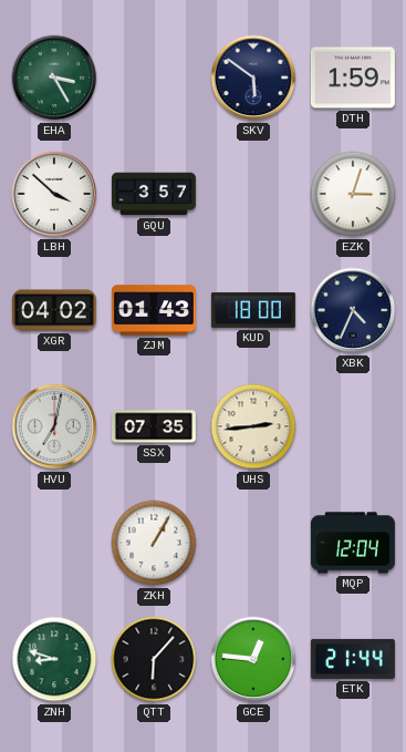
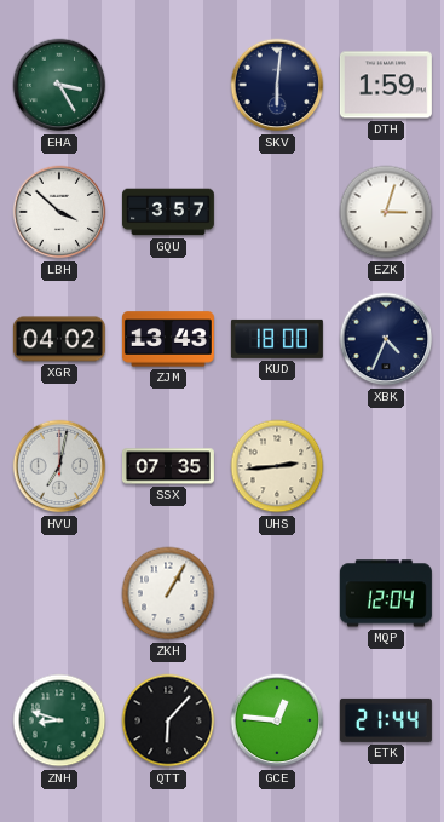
SKV: 5:51 -> 6:01
ZJM: 01:43 -> 13:43
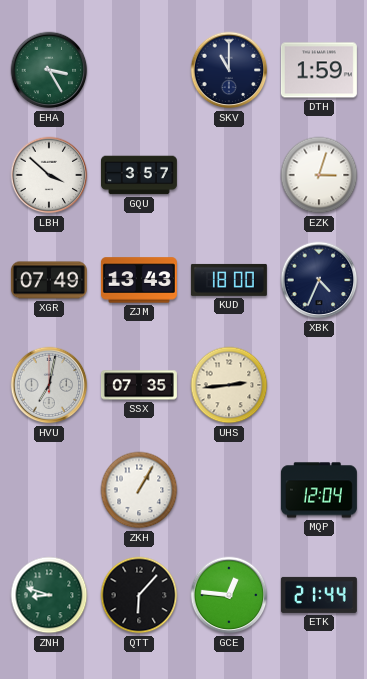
SKV: 6:01 -> 11:00
XGR: 04:02 -> 07:49
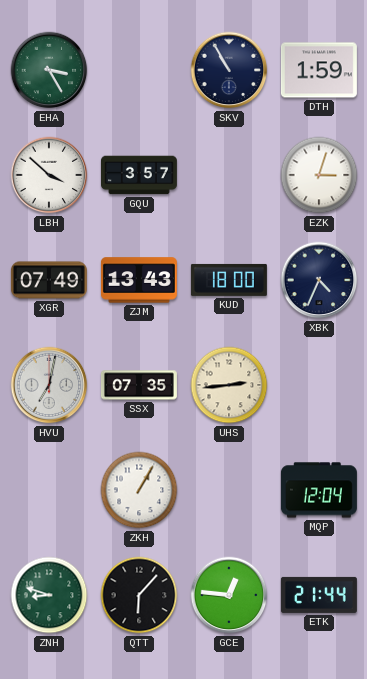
SKV: 11:00 -> 10:55
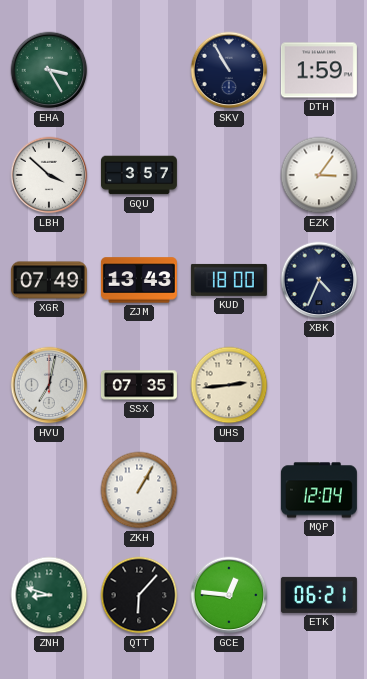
EZK: 3:03 -> 3:06
ETK: 21:44 -> 06:21
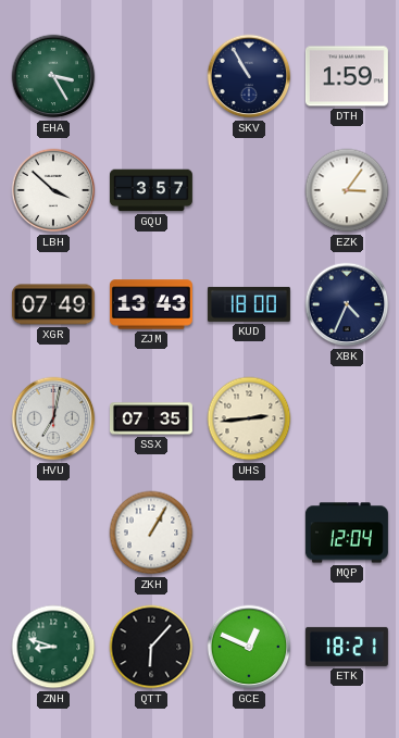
GCE: 12:46 -> 12:49
ETK: 06:21 -> 18:21
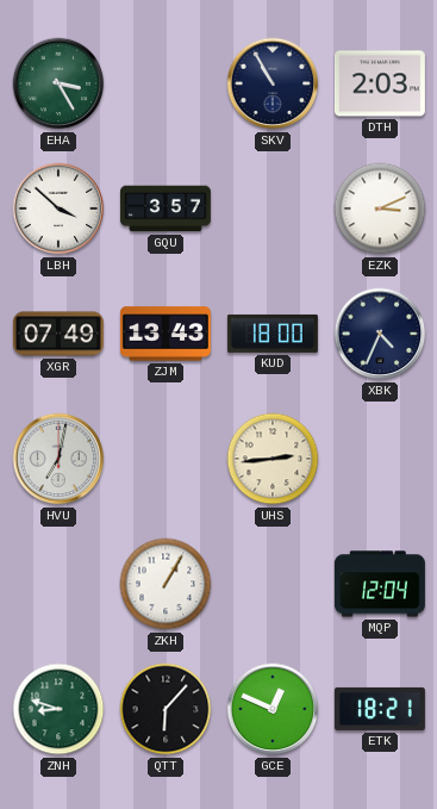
DTH: 1:59 -> 2:03
EZK: 3:06 -> 3:11
SSX: 07:35 -> none
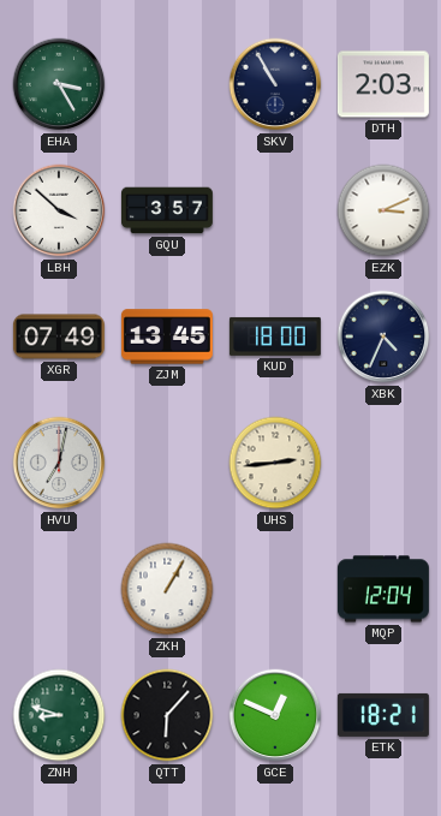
ZJM: 13:43 -> 13:45
